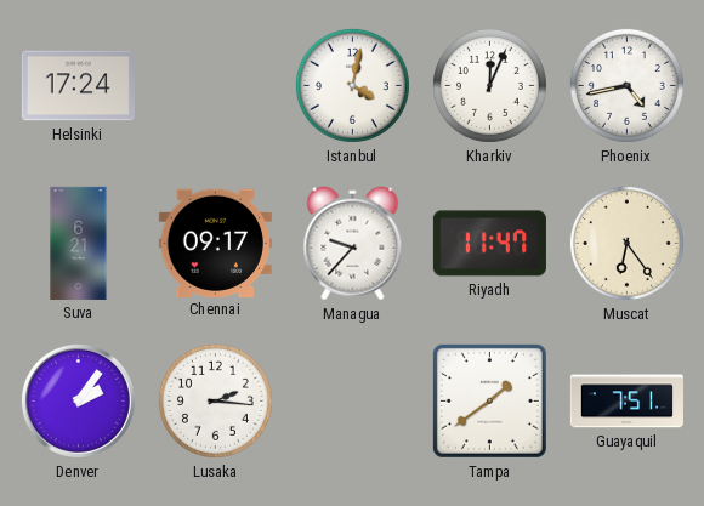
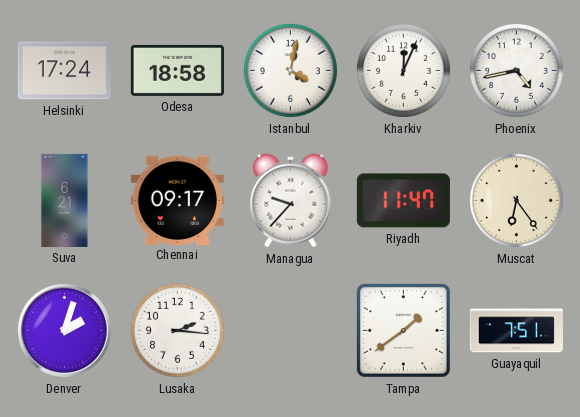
Odesa: none -> 18:58
Denver: 2:06 -> 2:03
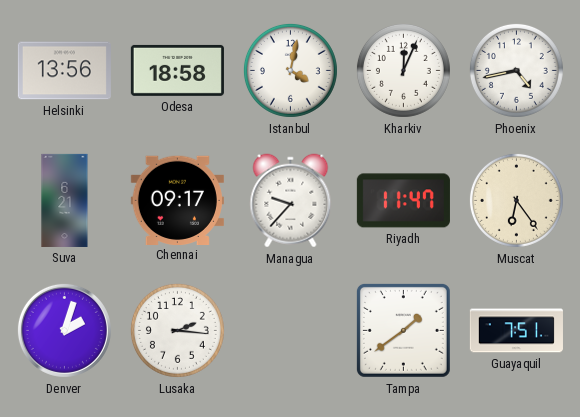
Helsinki: 17:24 -> 13:56
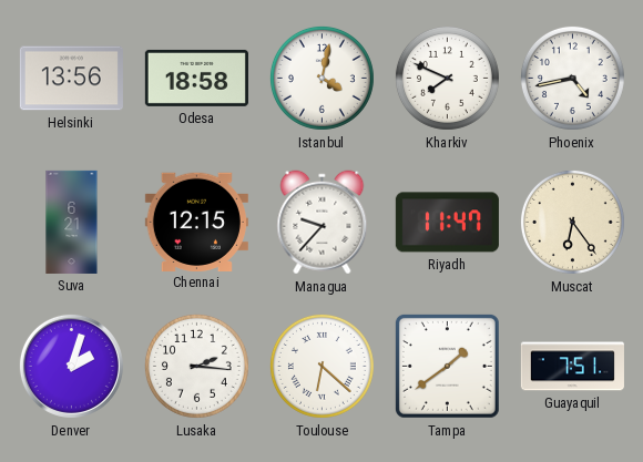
Kharkiv: 12:04 -> 7:49
Chennai: 09:17 -> 12:15
Toulouse: none -> 6:22
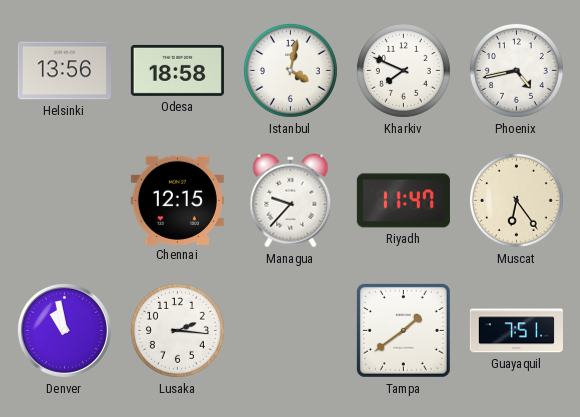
Suva: 6:21 -> none
Denver: 2:03 -> 10:58
Toulouse: 6:22 -> none
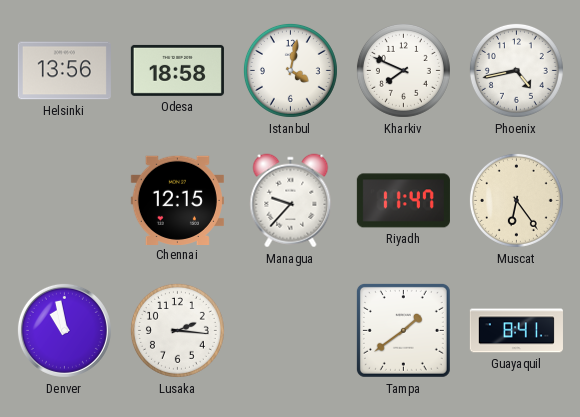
Guayaquil: 7:51 -> 8:41
